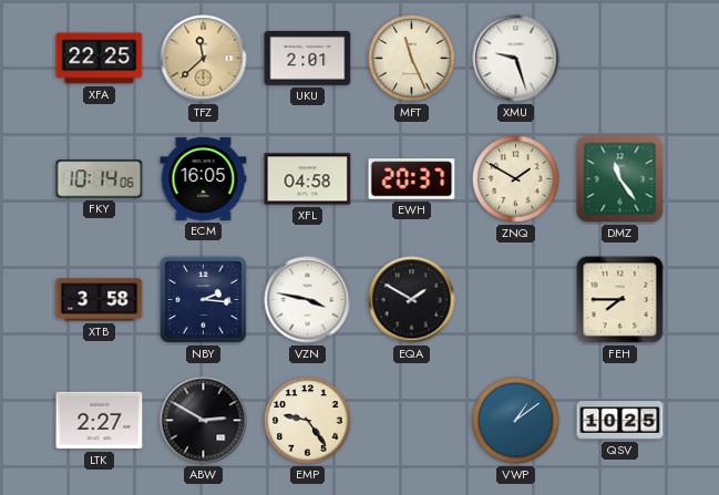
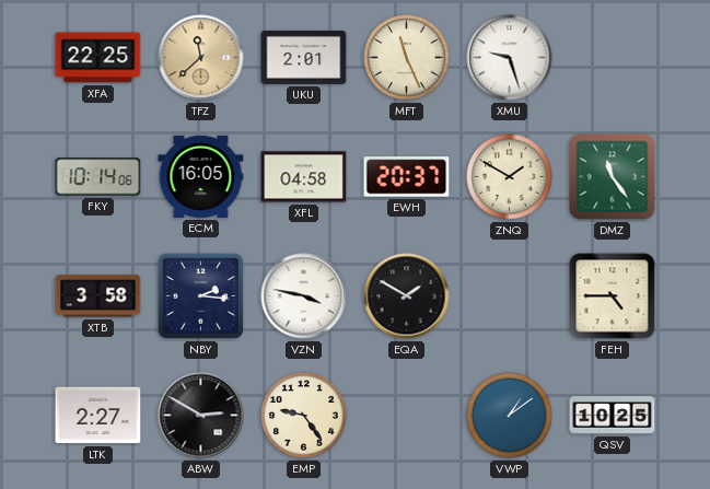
FEH: 7:45 -> 4:45
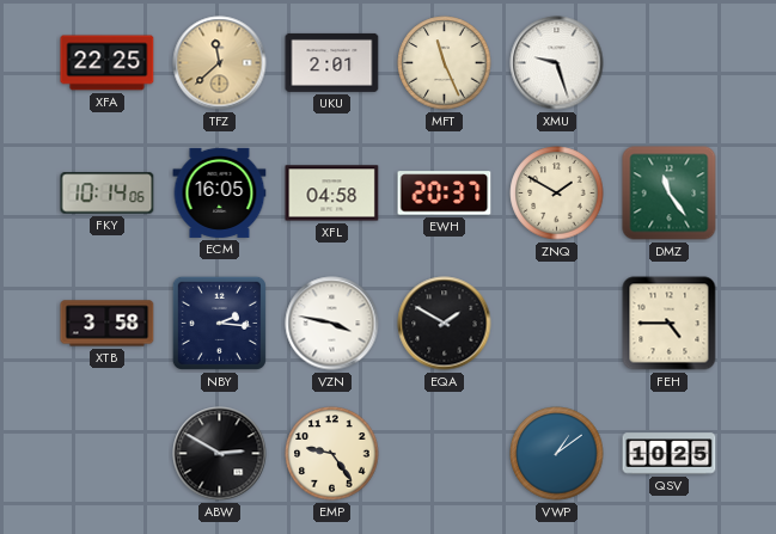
LTK: 2:27 -> none
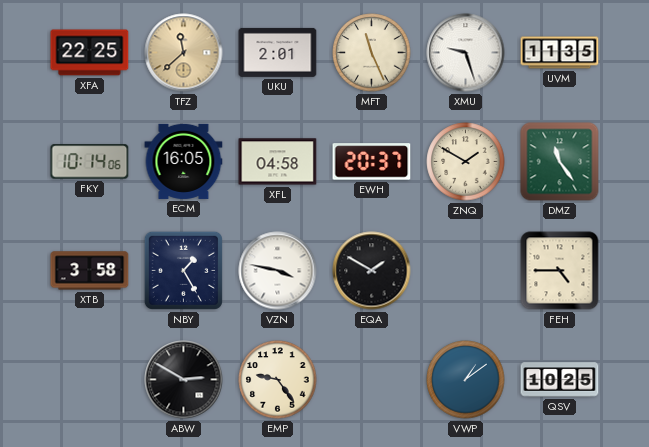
UVM: none -> 11:35
NBY: 2:16 -> 1:25
